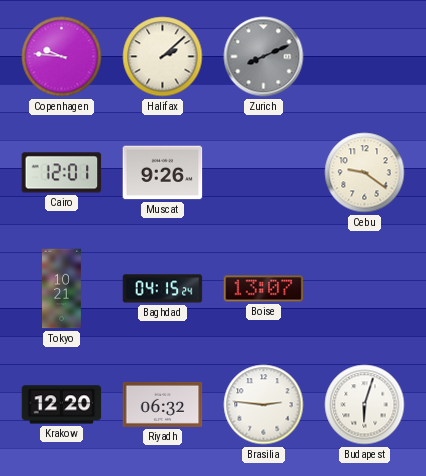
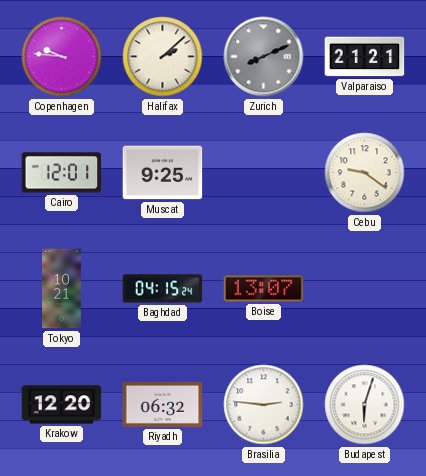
Valparaiso: none -> 21:21
Muscat: 9:26 -> 9:25
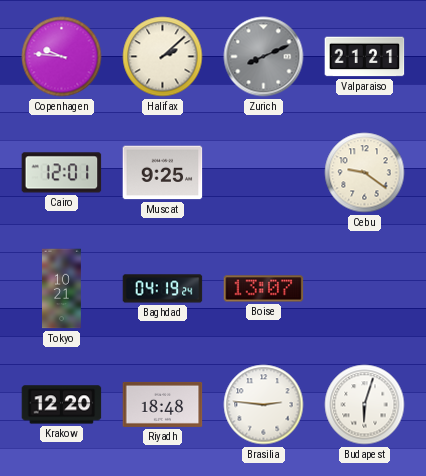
Baghdad: 04:15 -> 04:19
Riyadh: 06:32 -> 18:48
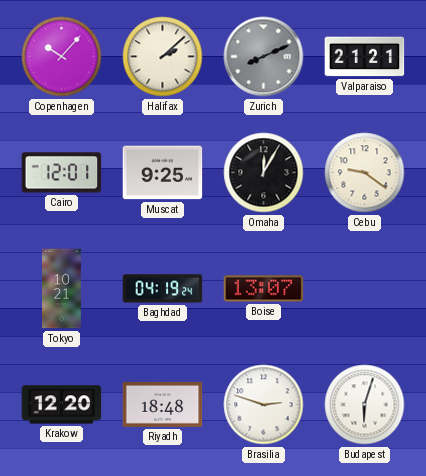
Copenhagen: 9:46 -> 10:07
Omaha: none -> 12:05
Brasilia: 2:46 -> 2:48
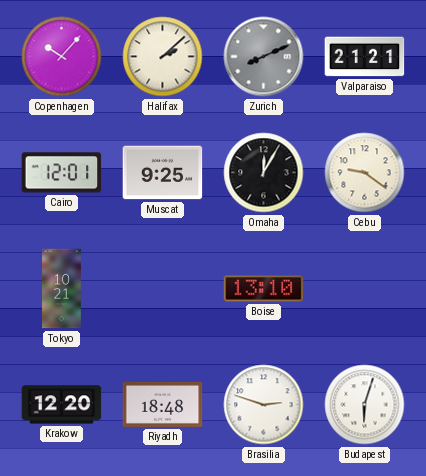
Baghdad: 04:19 -> none
Boise: 13:07 -> 13:10
